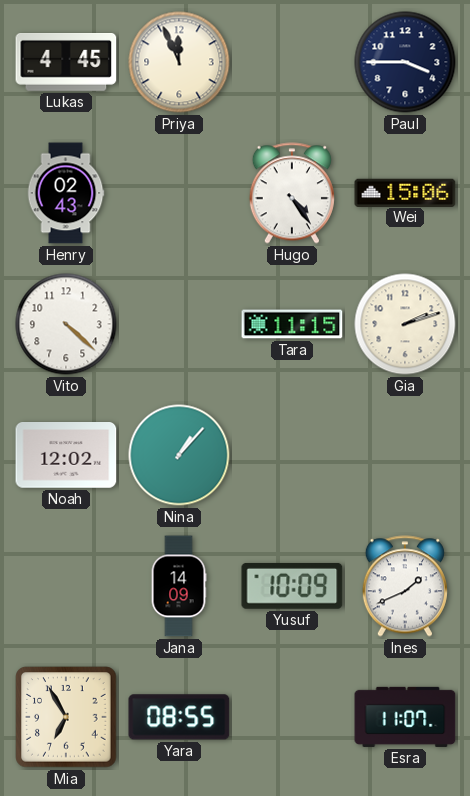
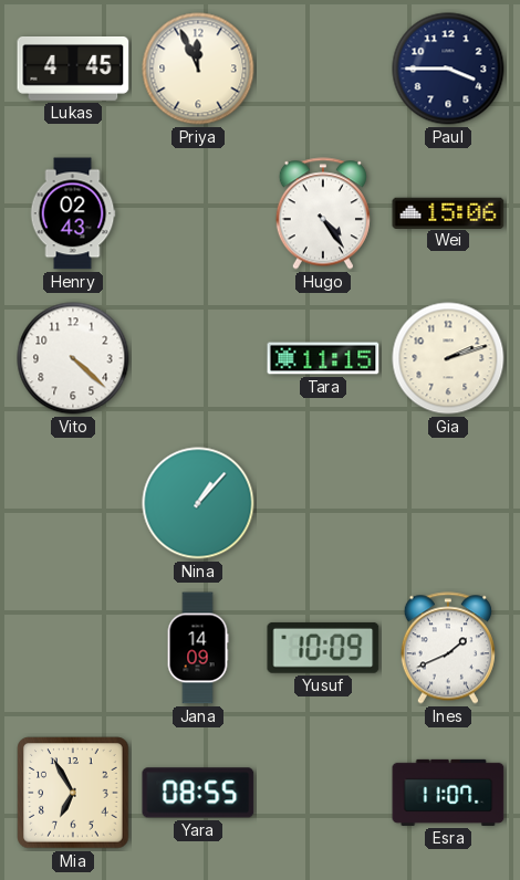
Noah: 12:02 -> none
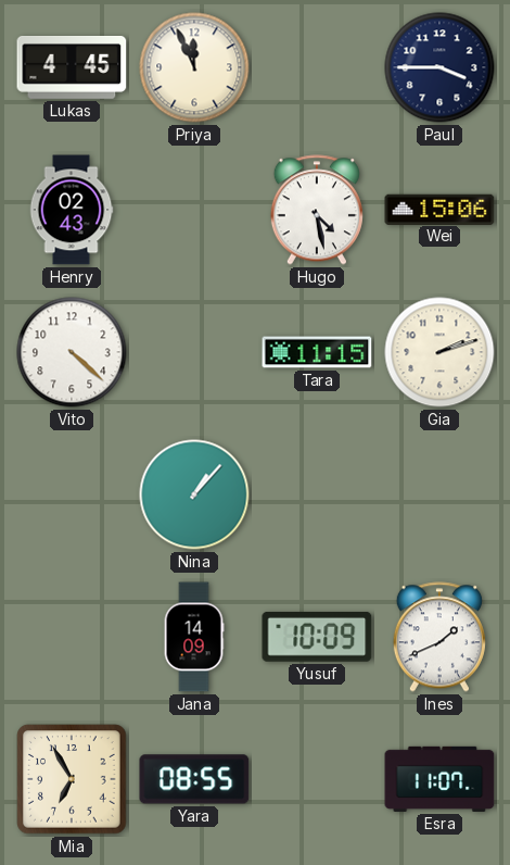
Hugo: 4:24 -> 4:28
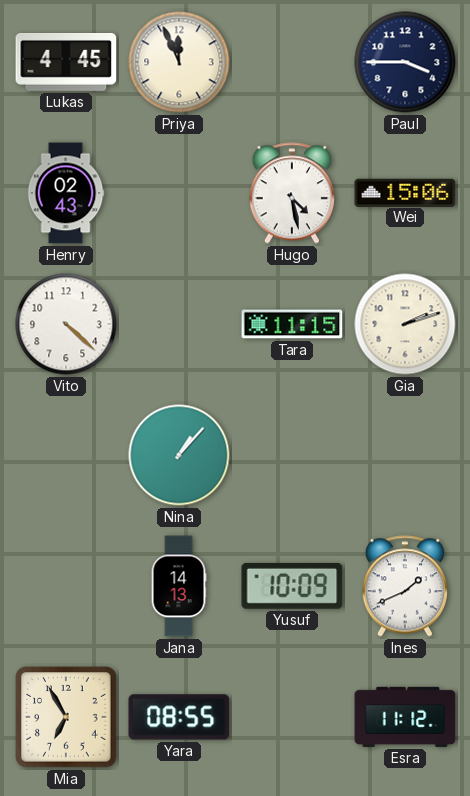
Jana: 14:09 -> 14:13
Esra: 11:07 -> 11:12
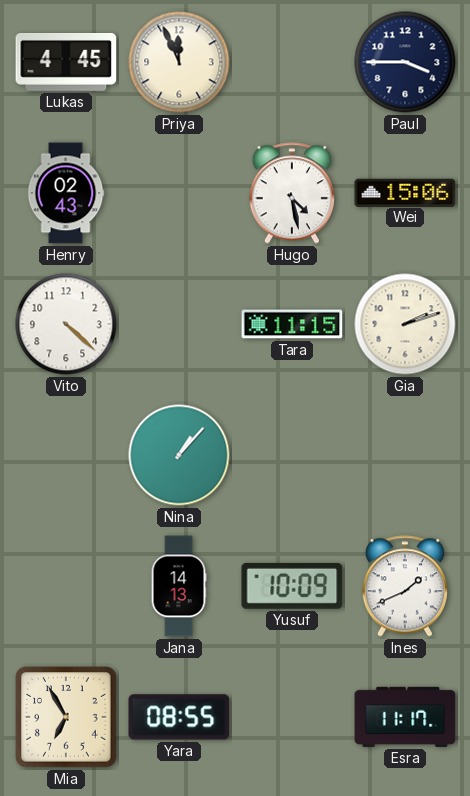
Esra: 11:12 -> 11:17
